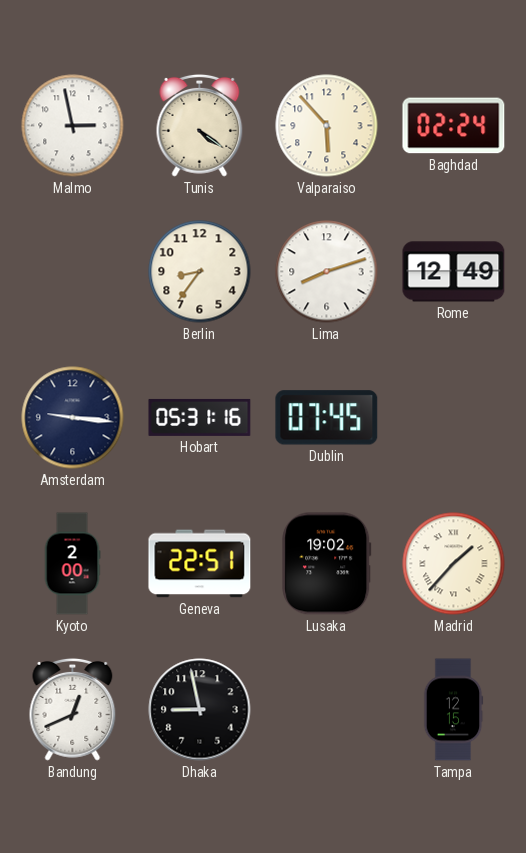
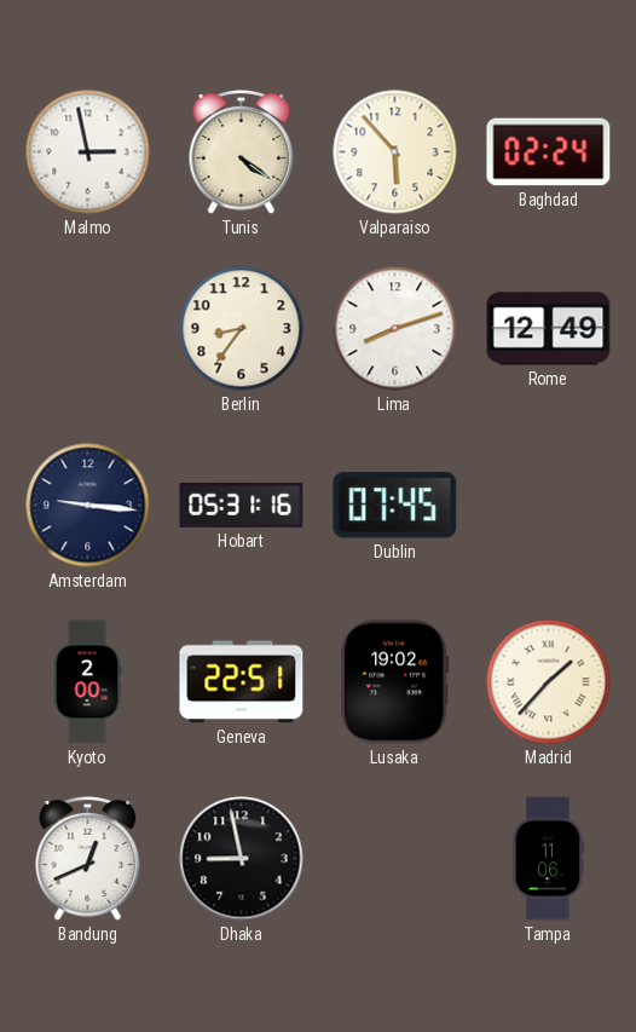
Tampa: 12:15 -> 11:06
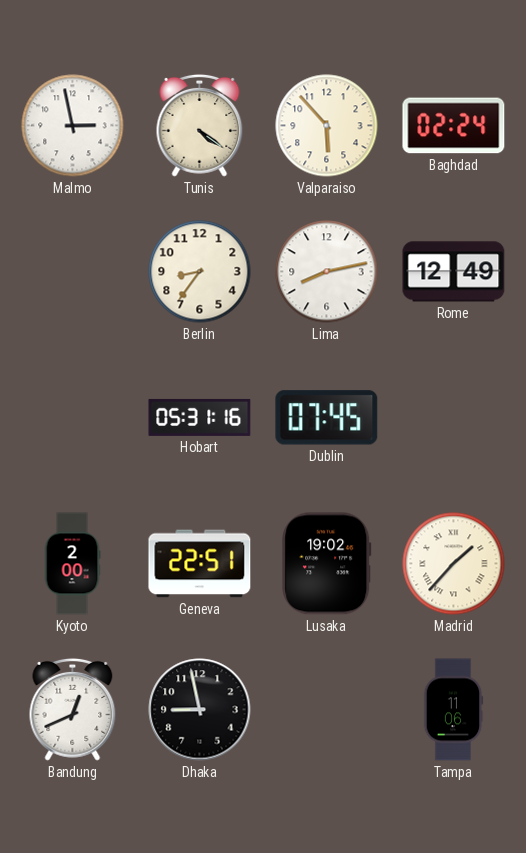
Lima: 8:12 -> 8:13
Amsterdam: 9:16 -> none
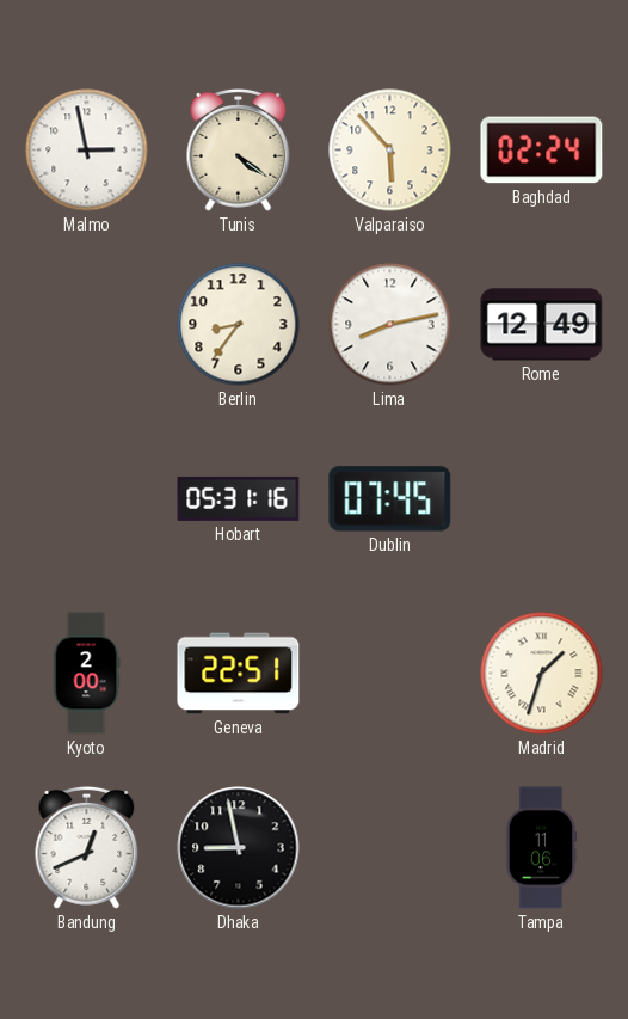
Lusaka: 19:02 -> none
Madrid: 1:37 -> 1:33
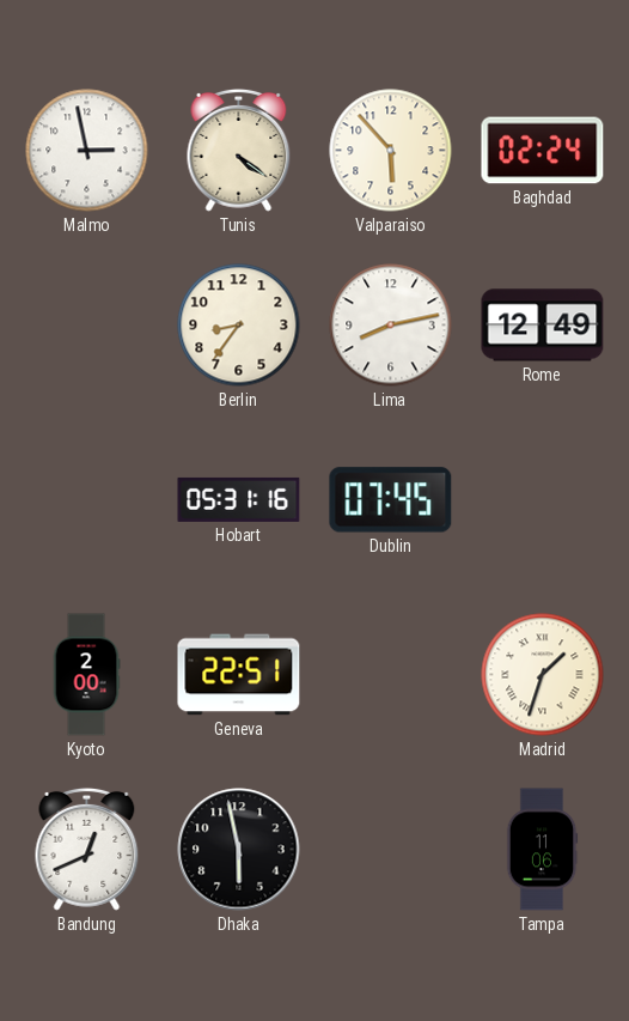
Dhaka: 8:58 -> 5:58
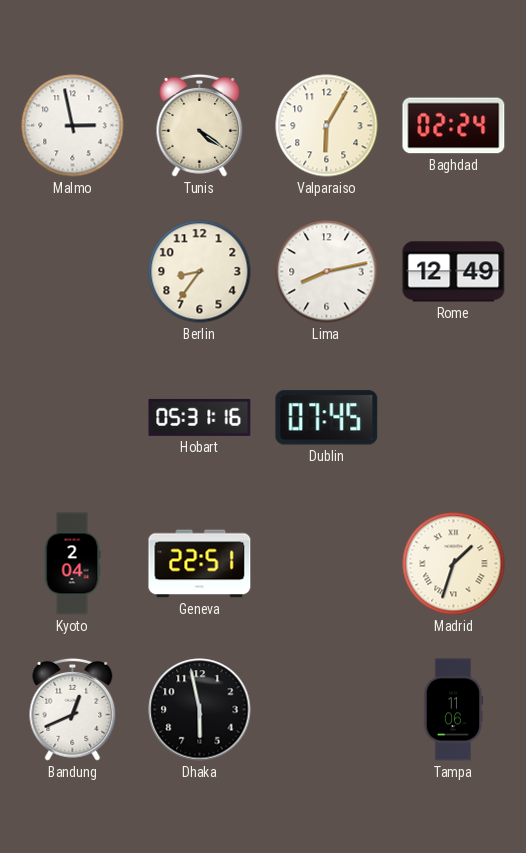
Valparaiso: 5:53 -> 6:05
Kyoto: 2:00 -> 2:04
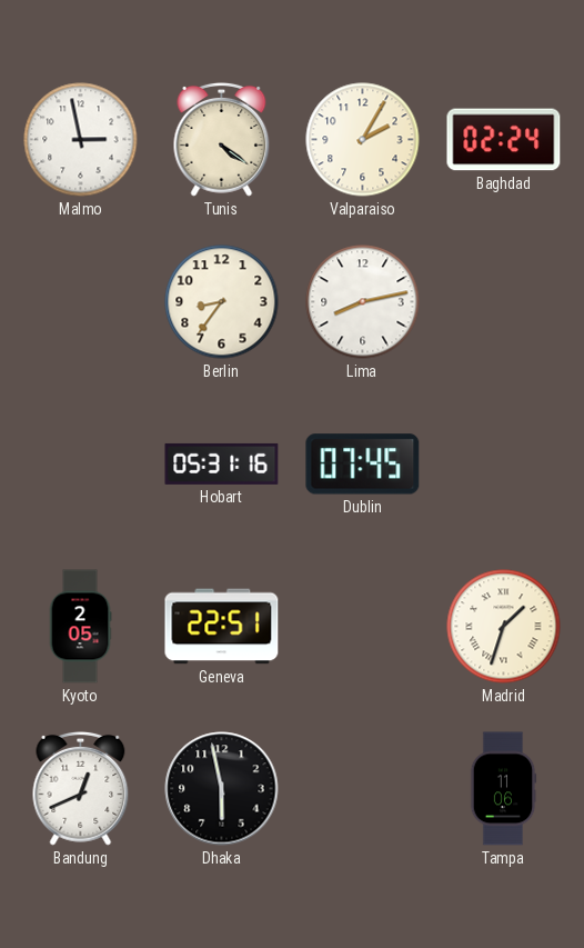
Valparaiso: 6:05 -> 2:05
Rome: 12:49 -> none
Kyoto: 2:04 -> 2:05
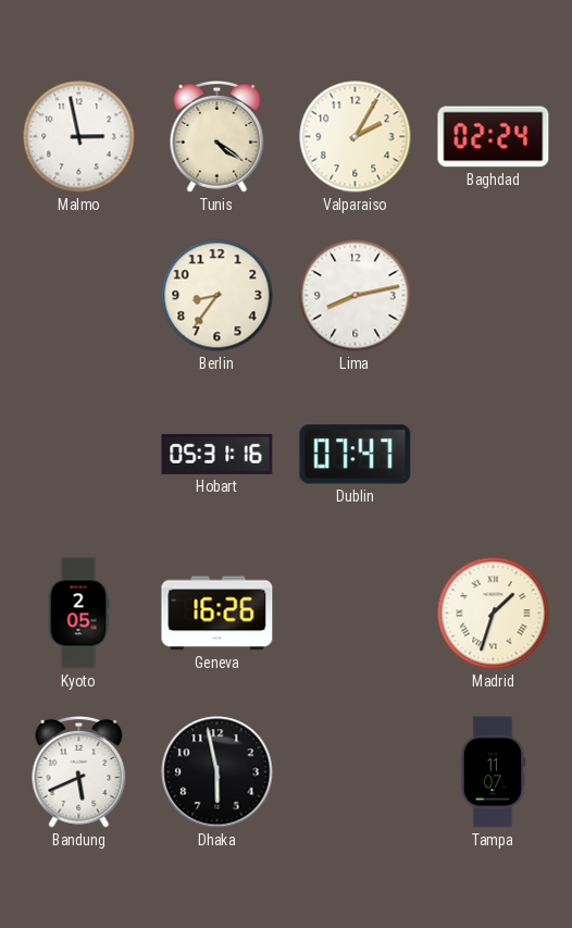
Dublin: 07:45 -> 07:47
Geneva: 22:51 -> 16:26
Bandung: 12:41 -> 5:41
Tampa: 11:06 -> 11:07
